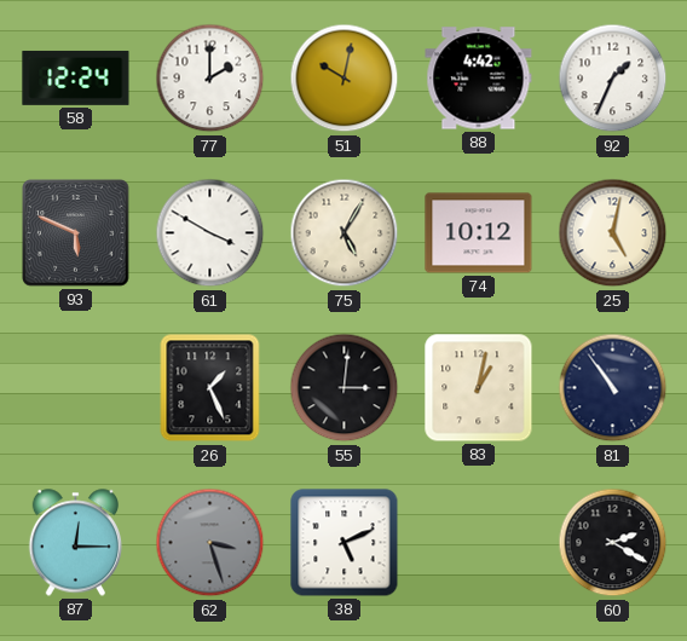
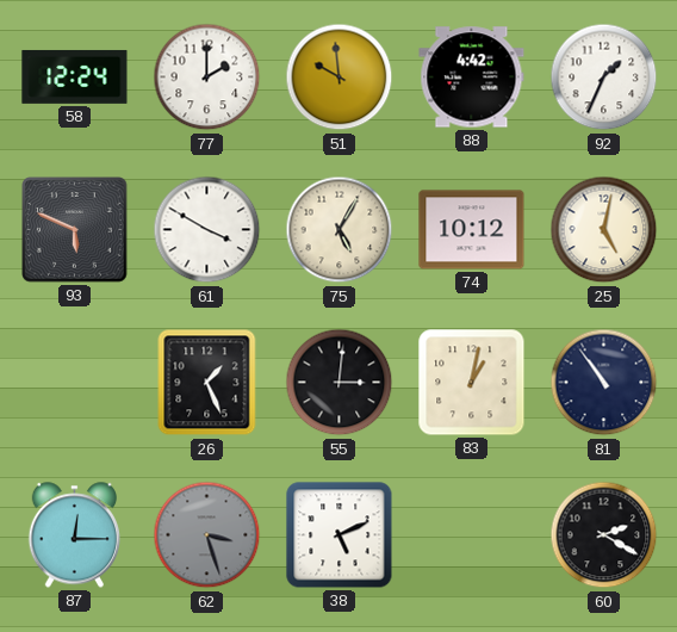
51: 10:02 -> 9:59
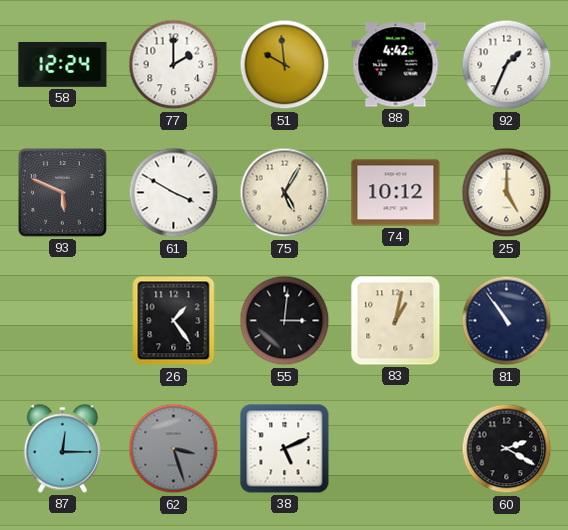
25: 5:02 -> 5:00
26: 1:26 -> 1:24
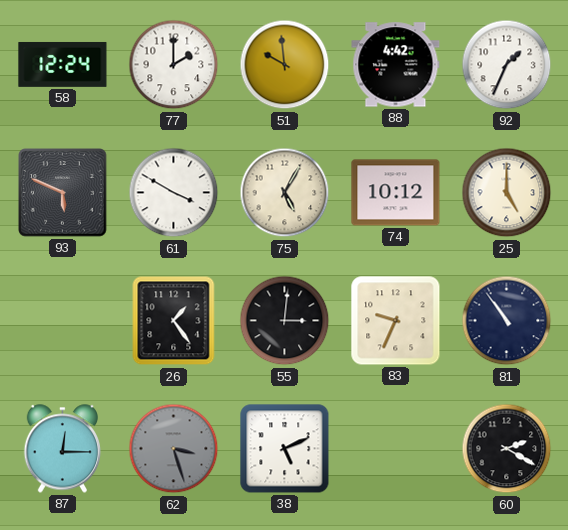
83: 1:02 -> 9:34
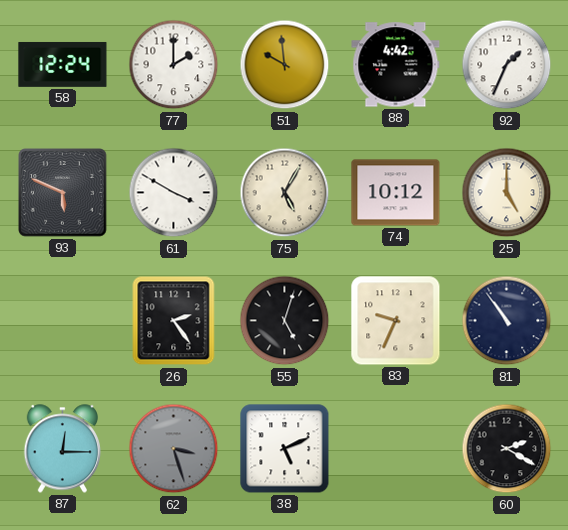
26: 1:24 -> 2:24
55: 3:01 -> 5:03
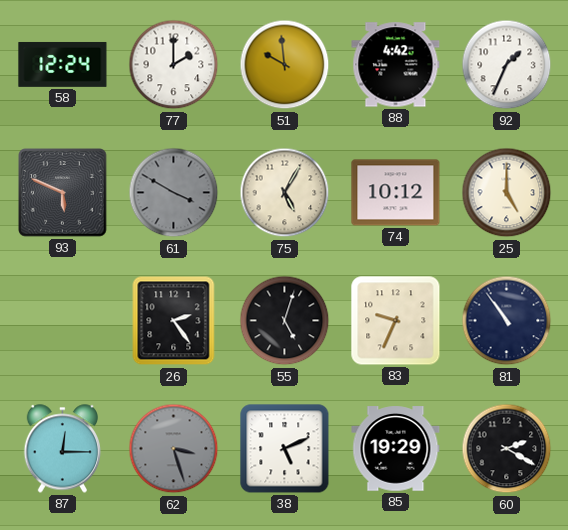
61 dial: white -> grey
85: none -> 19:29
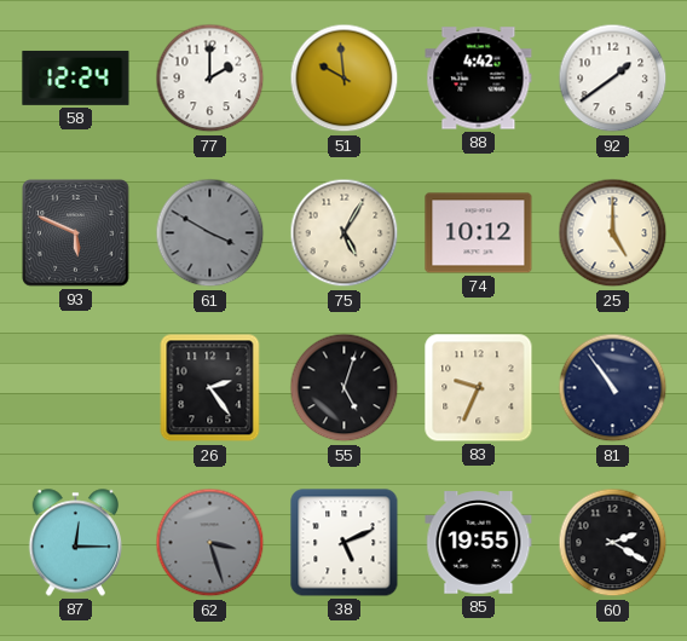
92: 1:34 -> 1:39
85: 19:29 -> 19:55
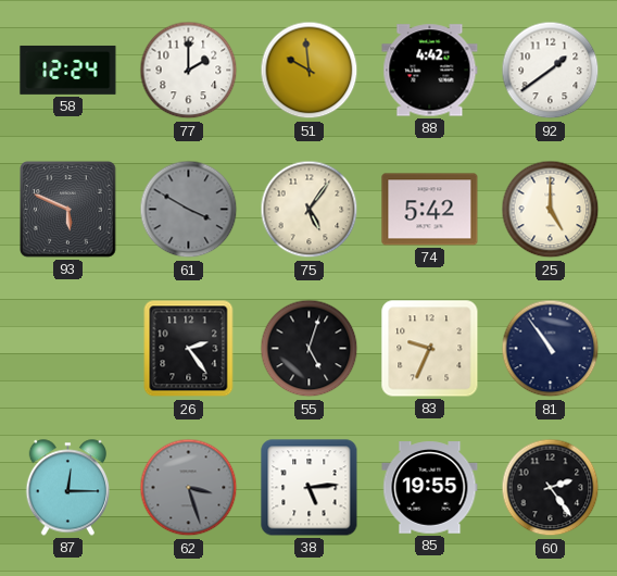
75: 5:05 -> 5:06
74: 10:12 -> 5:42
38: 5:11 -> 5:14
60: 2:20 -> 2:24
